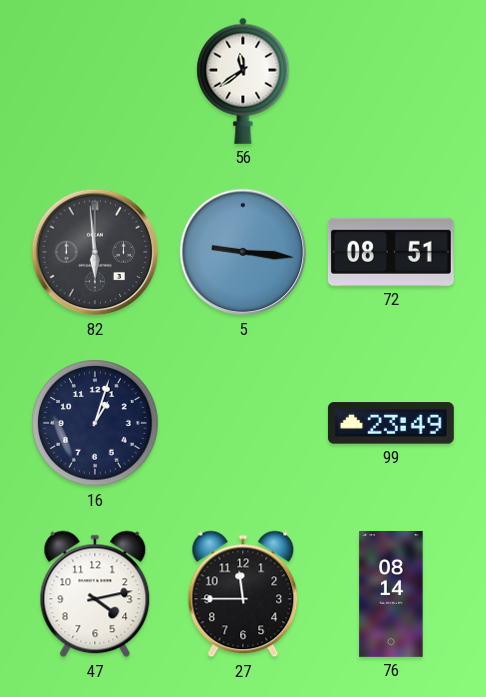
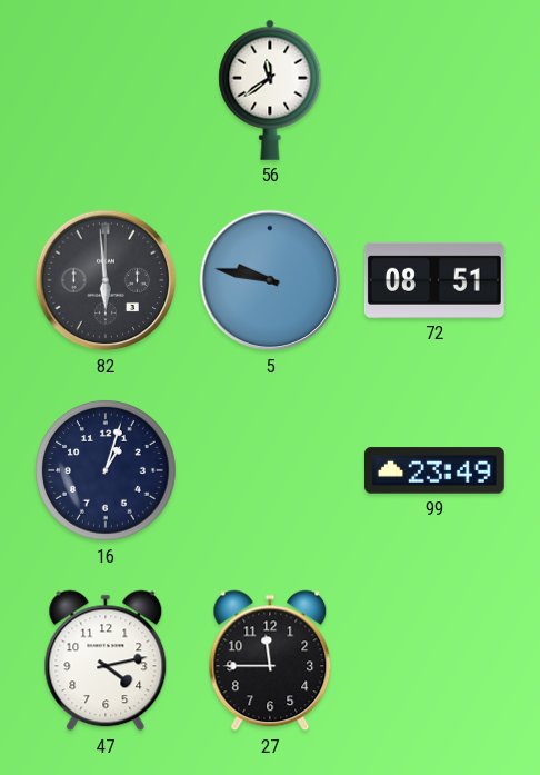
5: 9:16 -> 9:47
76: 08:14 -> none
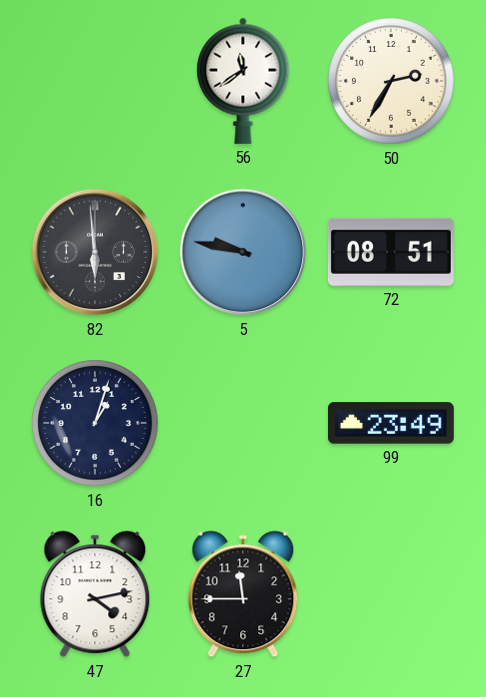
50: none -> 2:35
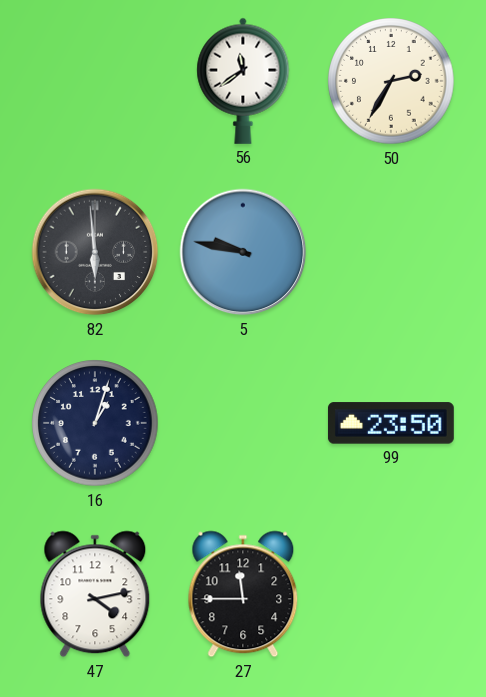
72: 08:51 -> none
99: 23:49 -> 23:50
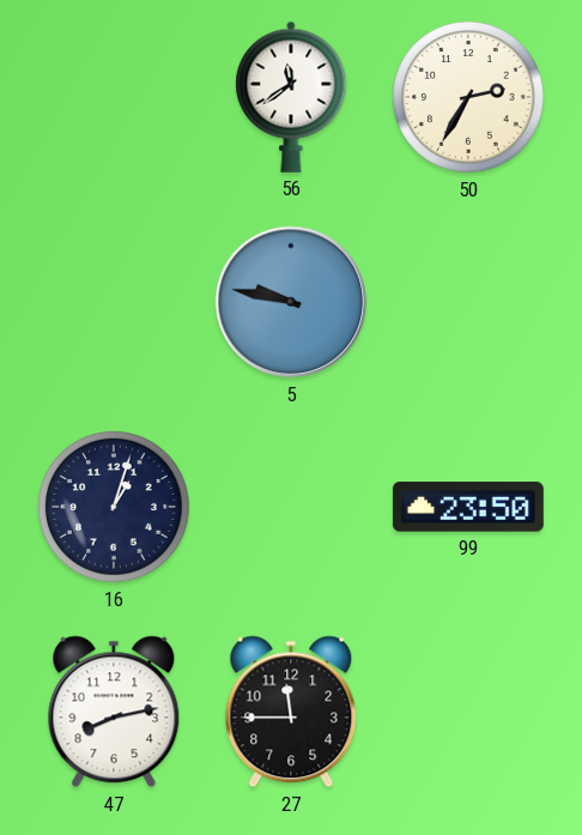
82: 5:59 -> none
47: 4:13 -> 8:13
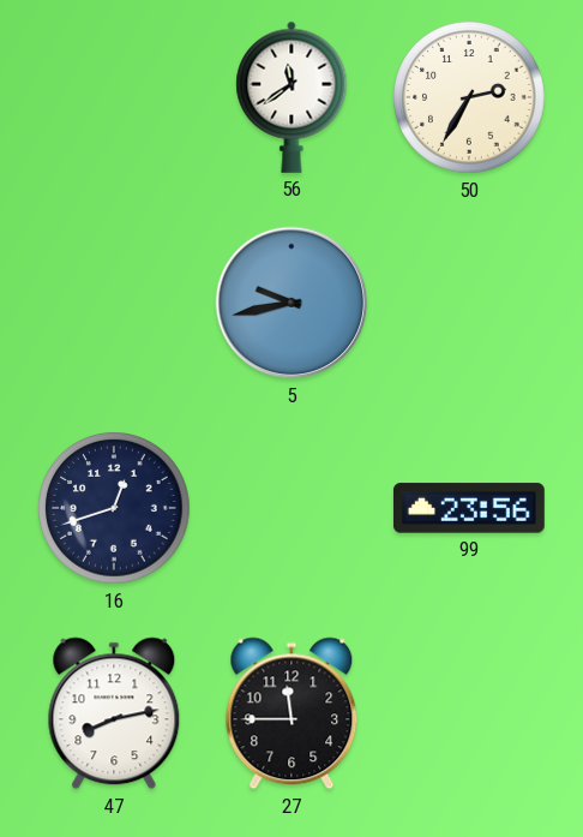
5: 9:47 -> 9:43
16: 1:03 -> 12:42
99: 23:50 -> 23:56
